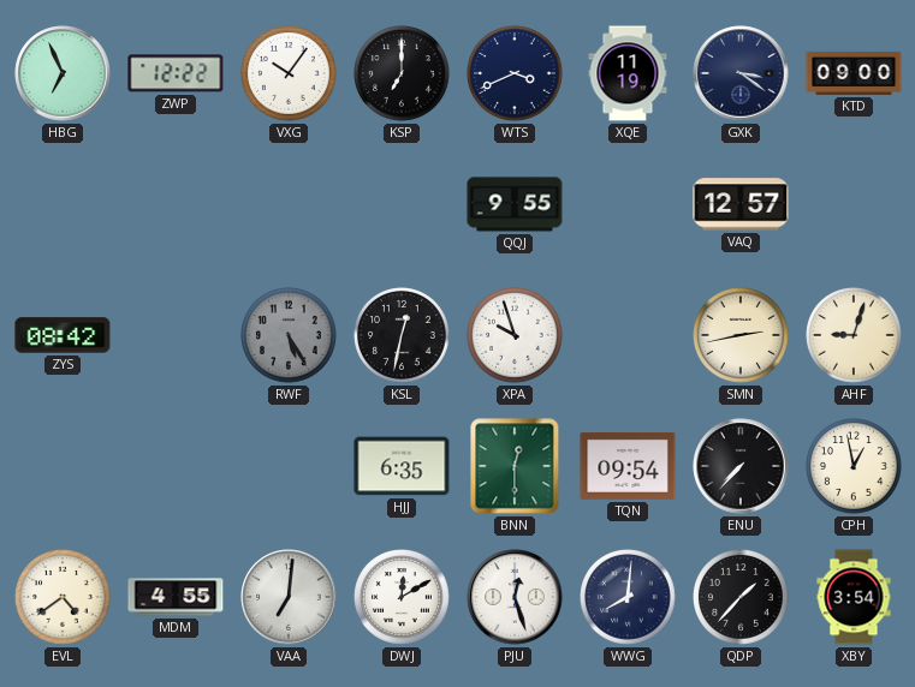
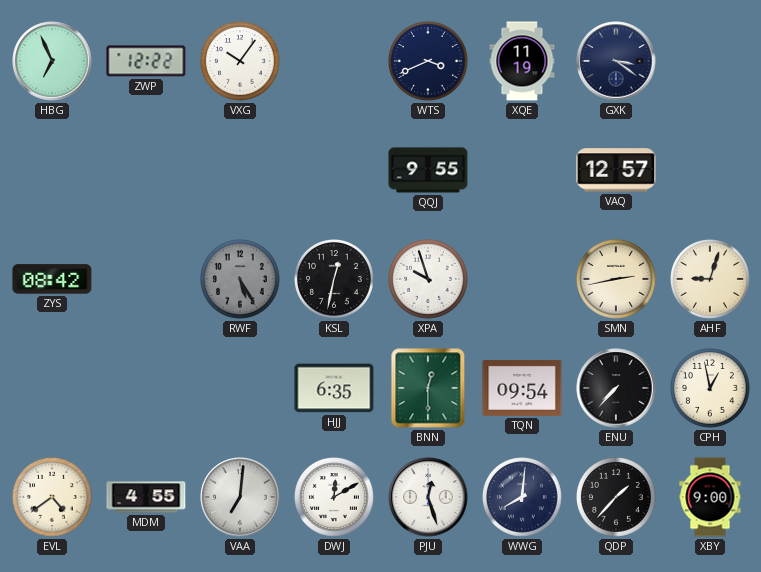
KSP: 7:00 -> none
KTD: 09:00 -> none
XBY: 3:54 -> 9:00
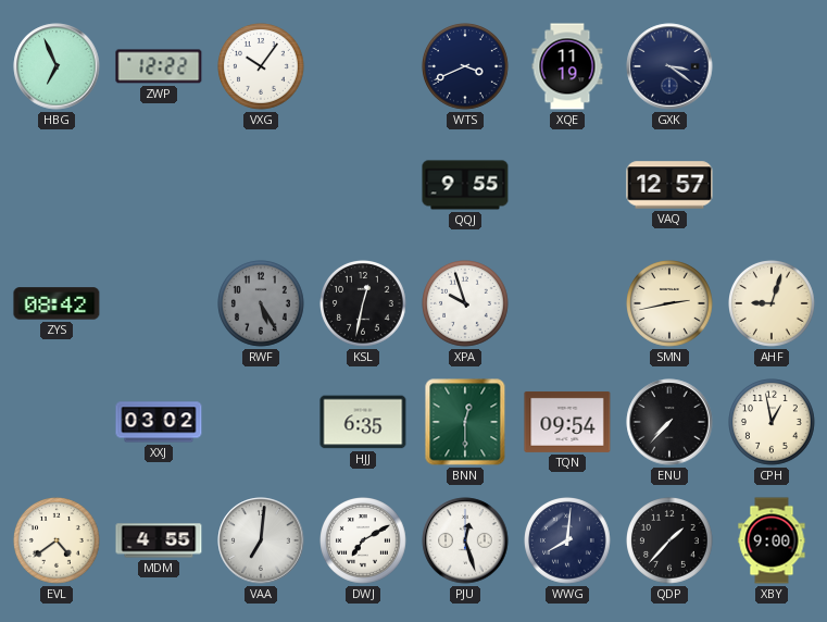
XXJ: none -> 03:02
DWJ: 12:10 -> 7:10
